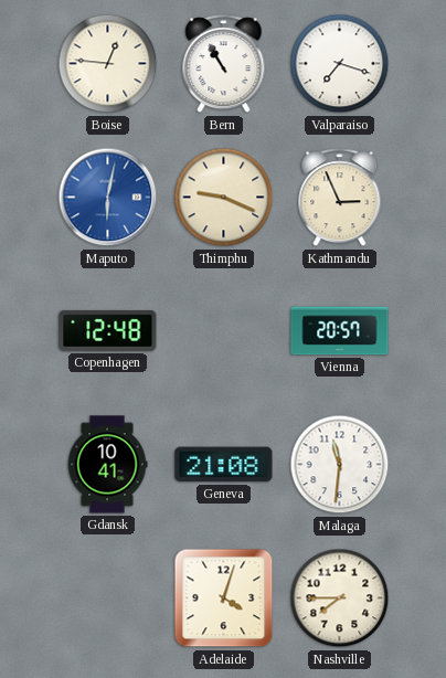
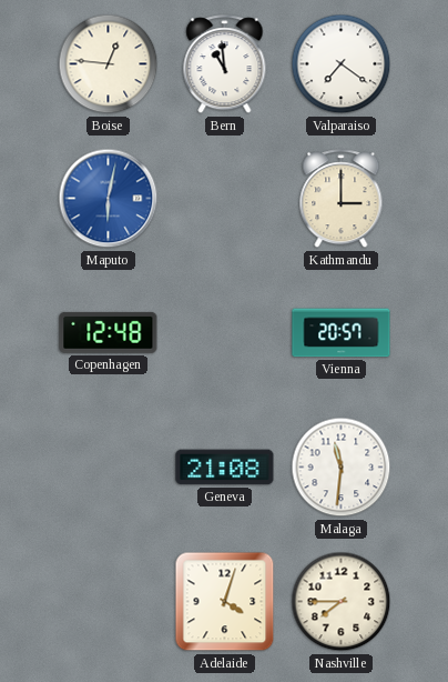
Bern: 10:55 -> 10:59
Valparaiso: 7:18 -> 7:21
Thimphu: 9:19 -> none
Kathmandu: 2:56 -> 3:00
Gdansk: 10:41 -> none
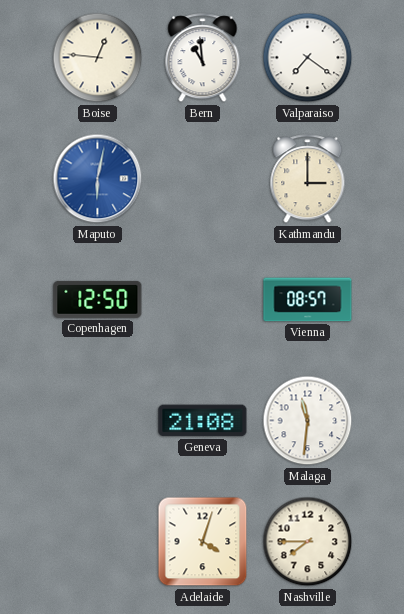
Copenhagen: 12:48 -> 12:50
Vienna: 20:57 -> 08:57
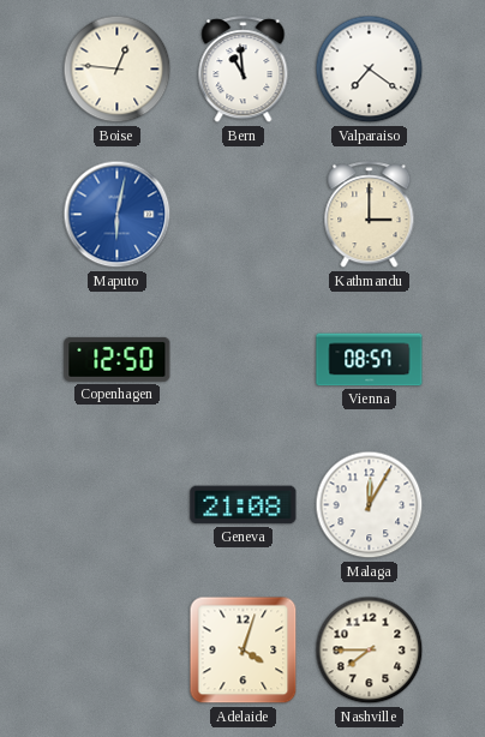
Malaga: 11:31 -> 12:05
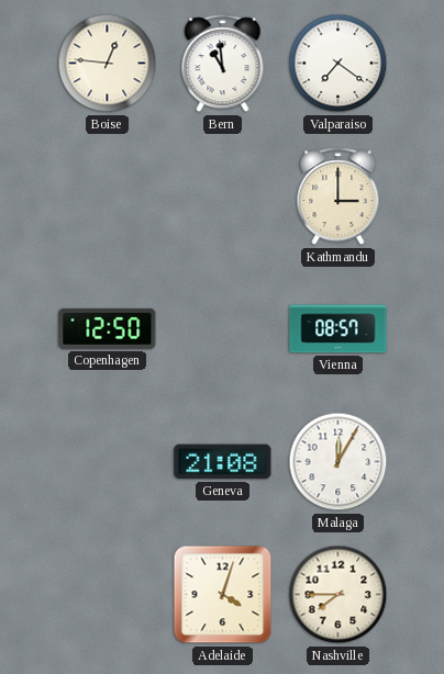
Maputo: 6:02 -> none
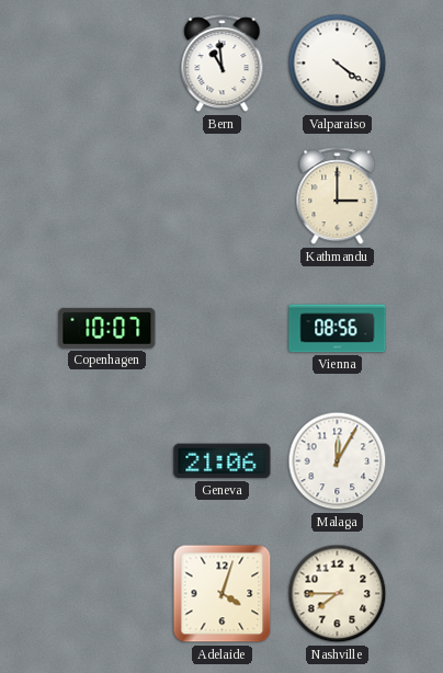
Boise: 12:46 -> none
Valparaiso: 7:21 -> 4:21
Copenhagen: 12:50 -> 10:07
Vienna: 08:57 -> 08:56
Geneva: 21:08 -> 21:06
